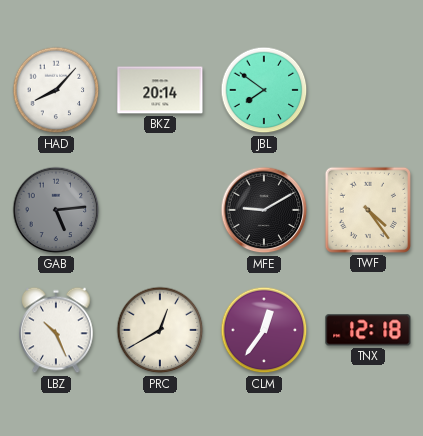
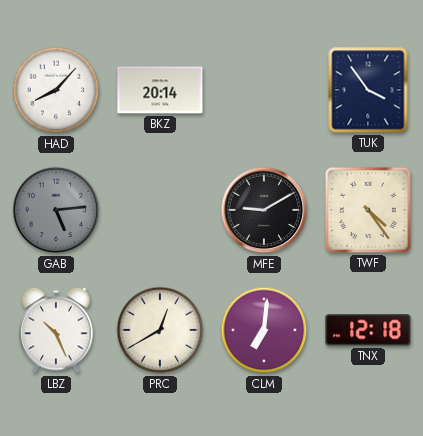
JBL: 7:51 -> none
TUK: none -> 3:54
CLM: 12:36 -> 7:01
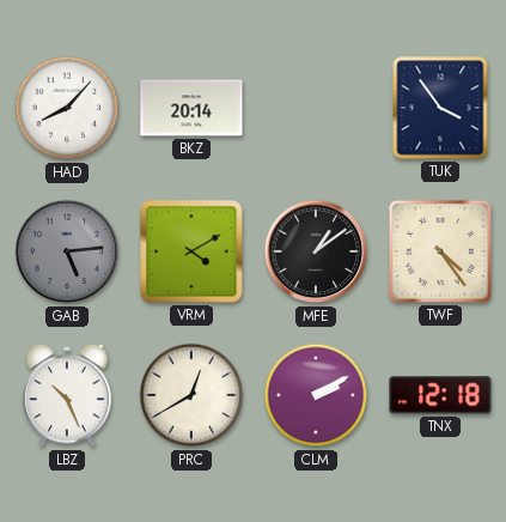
VRM: none -> 4:10
MFE: 9:10 -> 1:09
CLM: 7:01 -> 2:10
